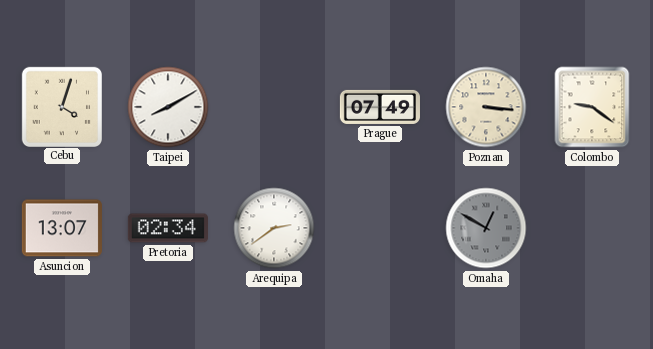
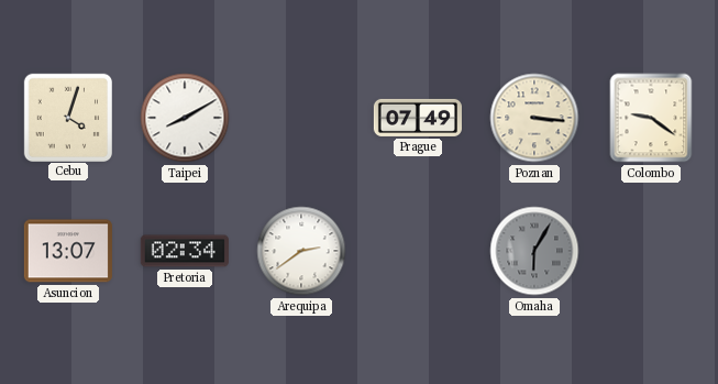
Omaha: 12:50 -> 6:05
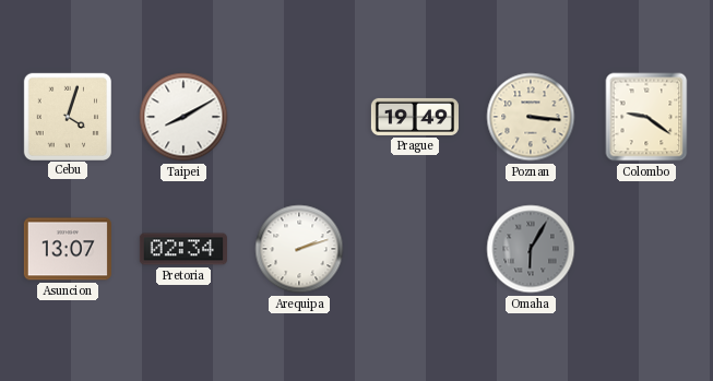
Prague: 07:49 -> 19:49
Arequipa: 2:39 -> 2:12
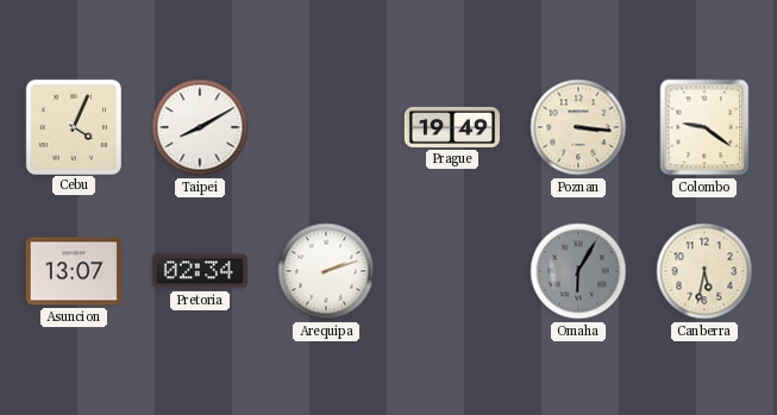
Cebu: 4:03 -> 4:04
Canberra: none -> 5:32
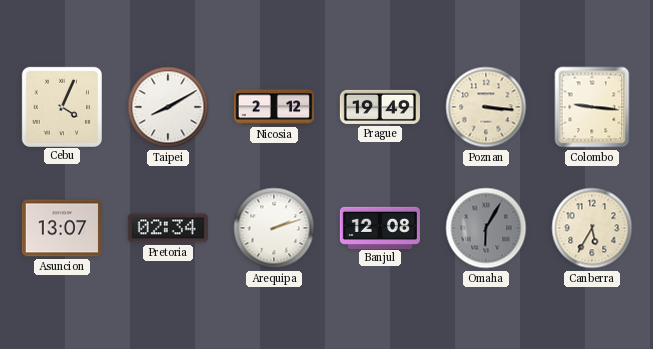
Nicosia: none -> 2:12
Colombo: 9:21 -> 9:16
Banjul: none -> 12:08
Canberra: 5:32 -> 5:35
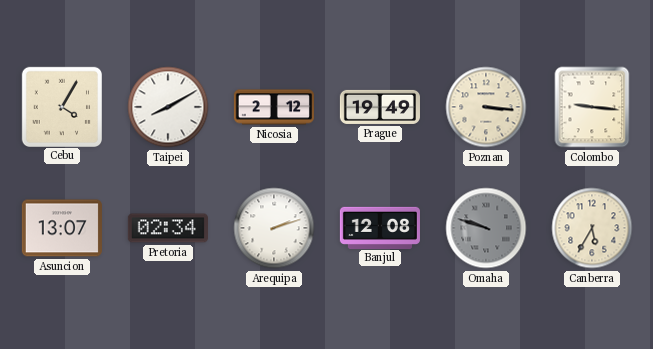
Cebu: 4:04 -> 4:05
Omaha: 6:05 -> 9:48
